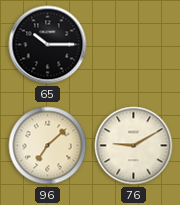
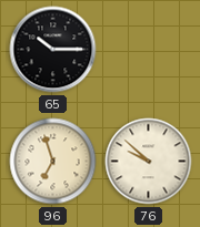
96: 7:08 -> 6:57
76: 9:10 -> 9:52
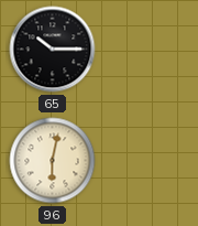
96: 6:57 -> 6:02
76: 9:52 -> none
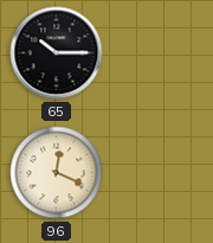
96: 6:02 -> 12:19
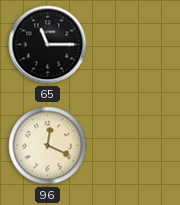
65: 10:15 -> 11:15
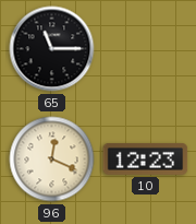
10: none -> 12:23
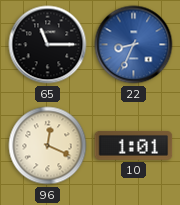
22: none -> 8:34
10: 12:23 -> 1:01
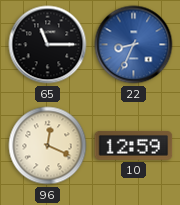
10: 1:01 -> 12:59
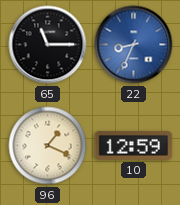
96: 12:19 -> 1:19
